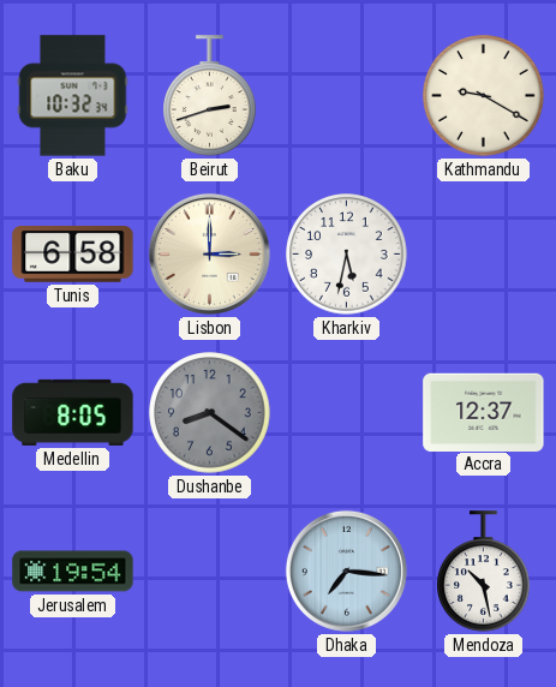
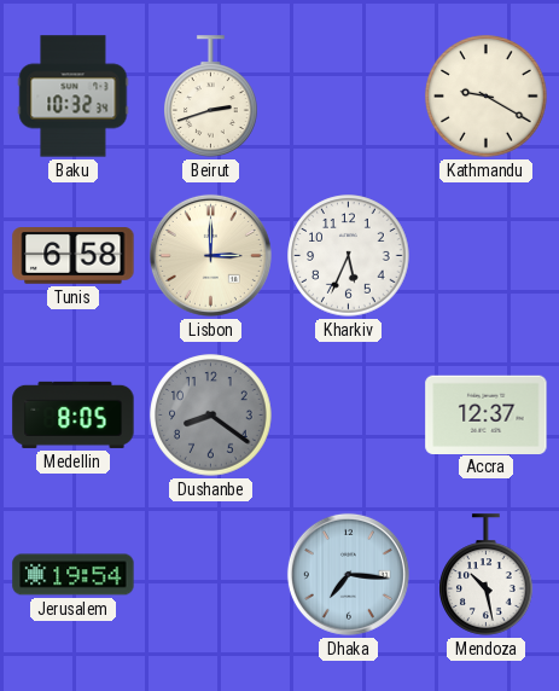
Kharkiv: 5:32 -> 5:34
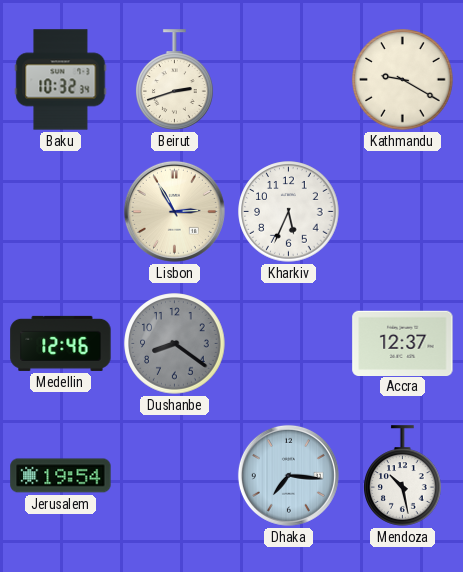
Tunis: 6:58 -> none
Lisbon: 3:00 -> 2:55
Medellin: 8:05 -> 12:46
